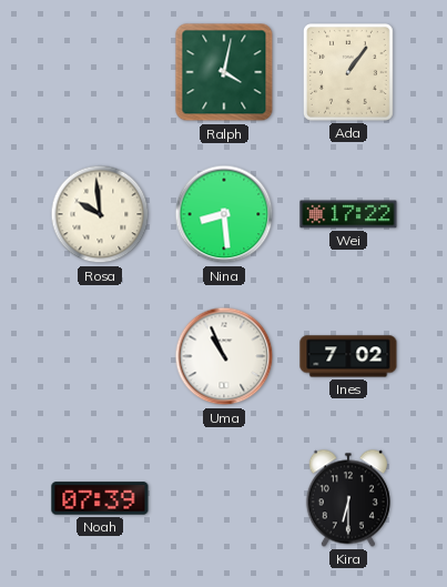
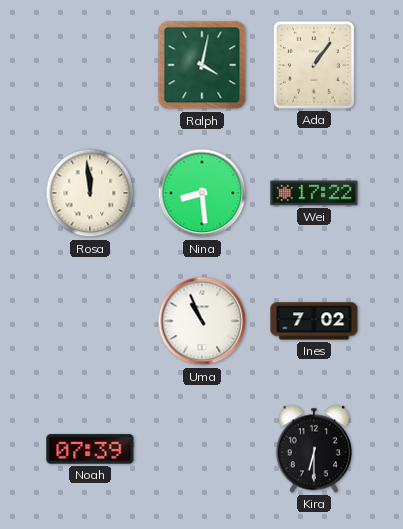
Rosa: 9:59 -> 11:59
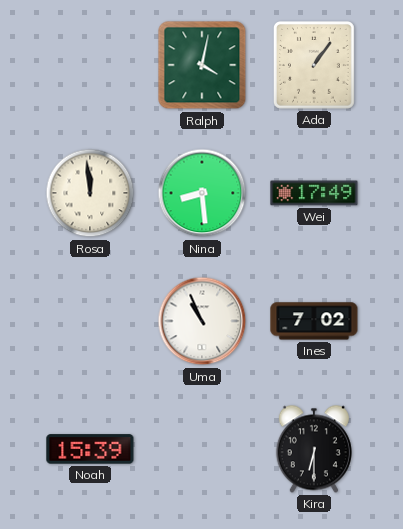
Wei: 17:22 -> 17:49
Noah: 07:39 -> 15:39
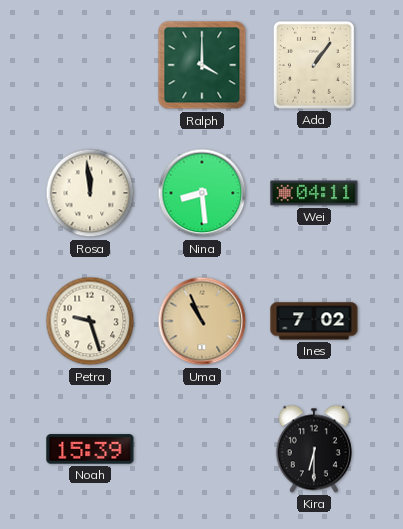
Ralph: 4:02 -> 4:00
Wei: 17:49 -> 04:11
Petra: none -> 9:27
Uma dial: white -> champagne
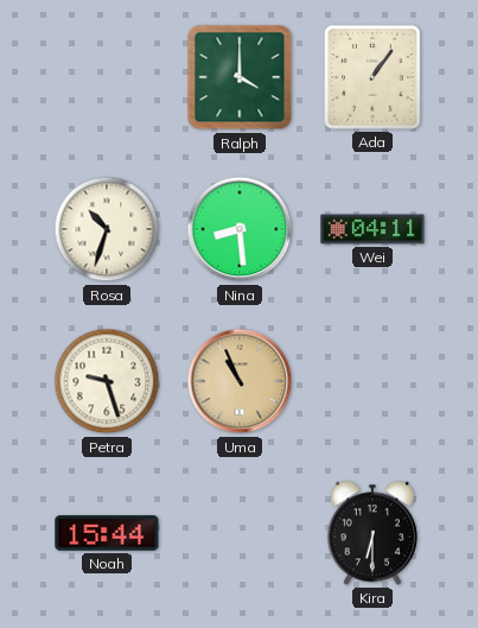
Rosa: 11:59 -> 10:33
Ines: 7:02 -> none
Noah: 15:39 -> 15:44
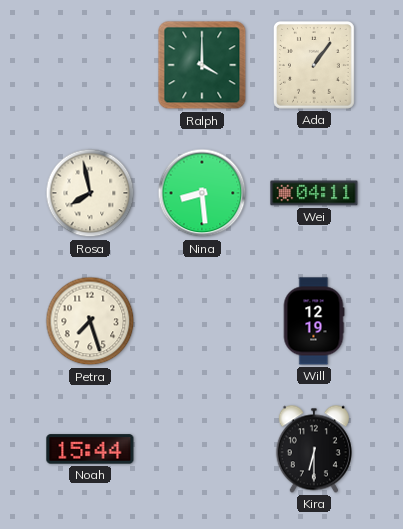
Rosa: 10:33 -> 7:58
Petra: 9:27 -> 7:27
Uma: 10:56 -> none
Will: none -> 12:19
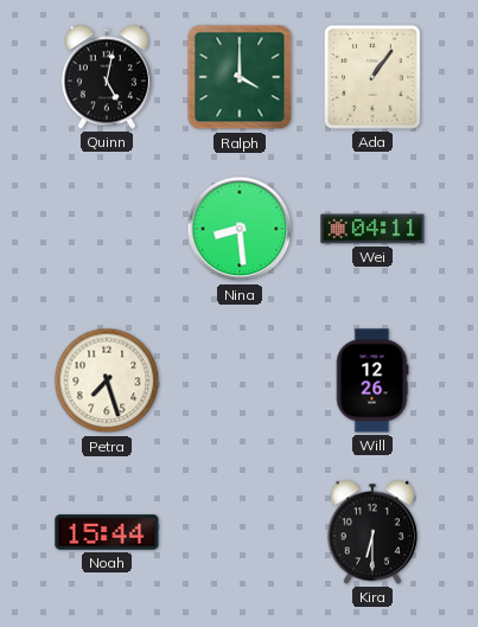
Quinn: none -> 5:02
Rosa: 7:58 -> none
Will: 12:19 -> 12:26
